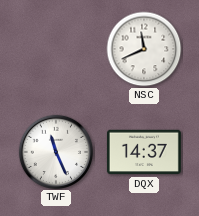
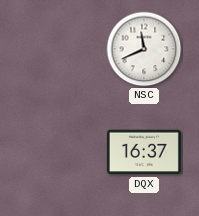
TWF: 11:26 -> none
DQX: 14:37 -> 16:37
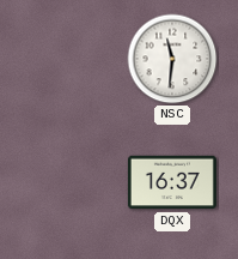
NSC: 11:41 -> 11:31
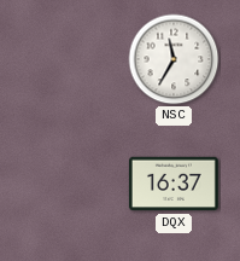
NSC: 11:31 -> 11:35
